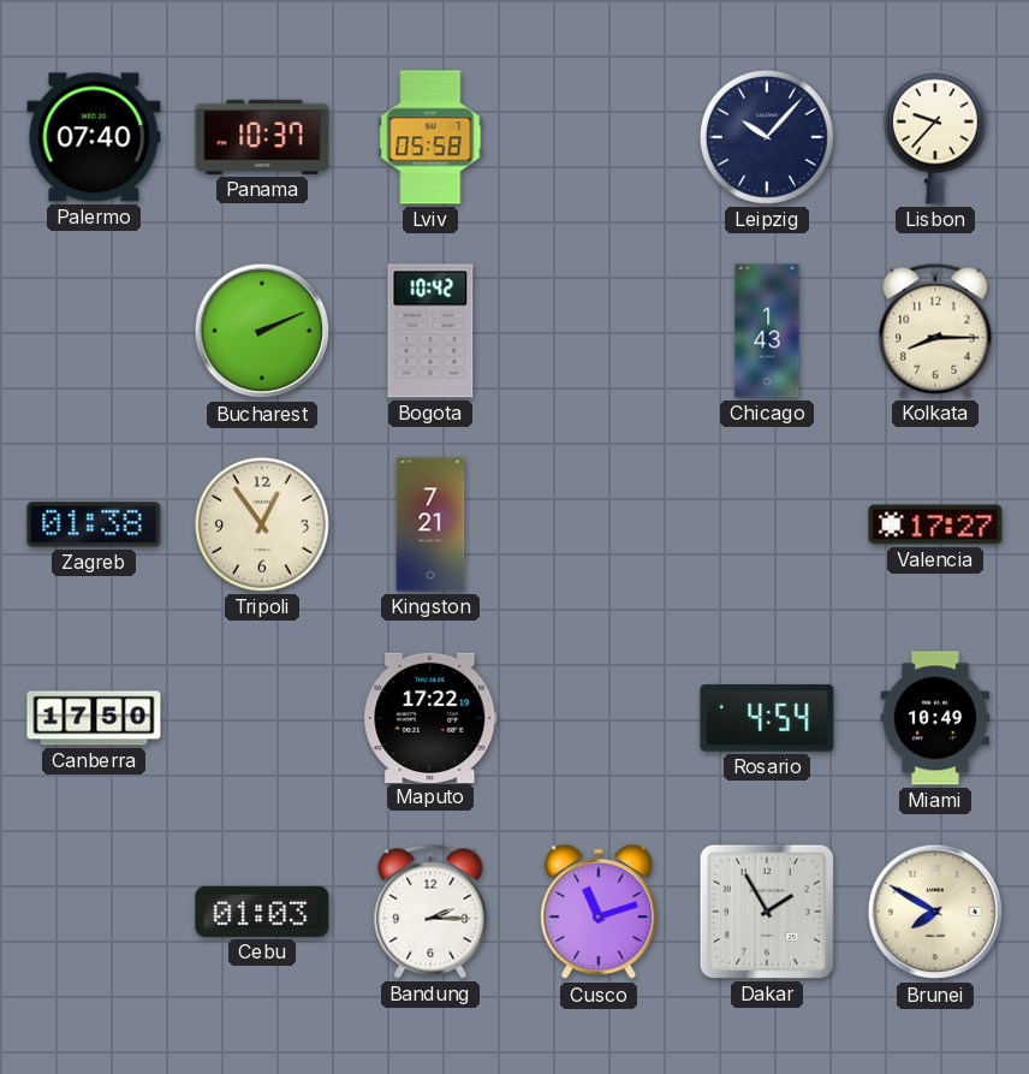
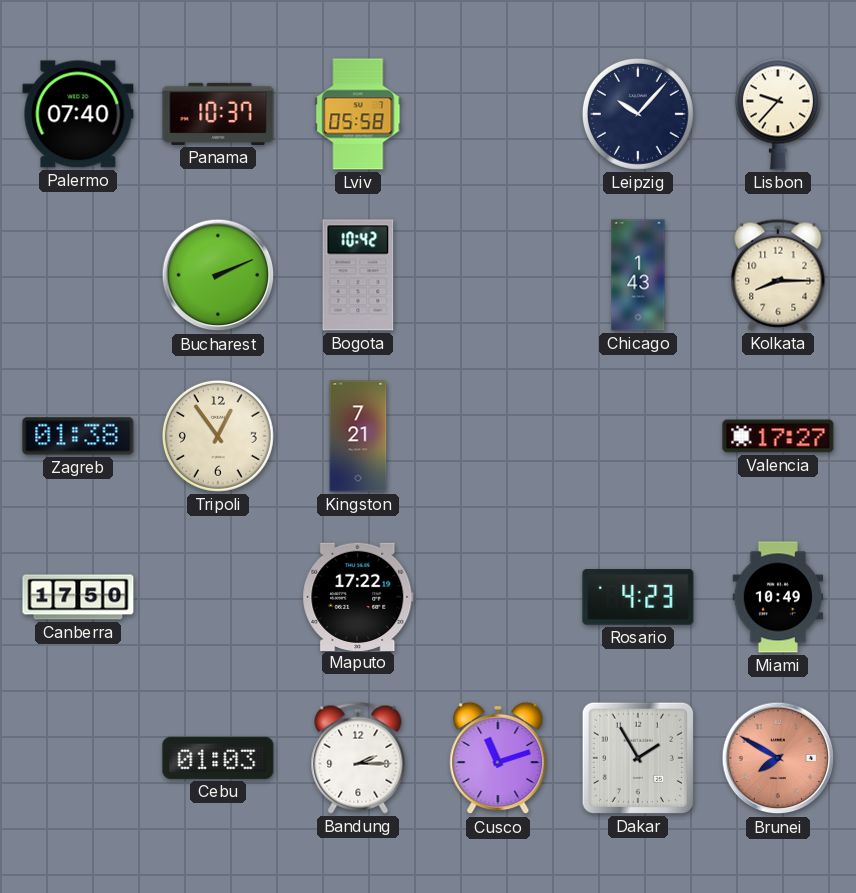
Rosario: 4:54 -> 4:23
Brunei dial: cream -> salmon
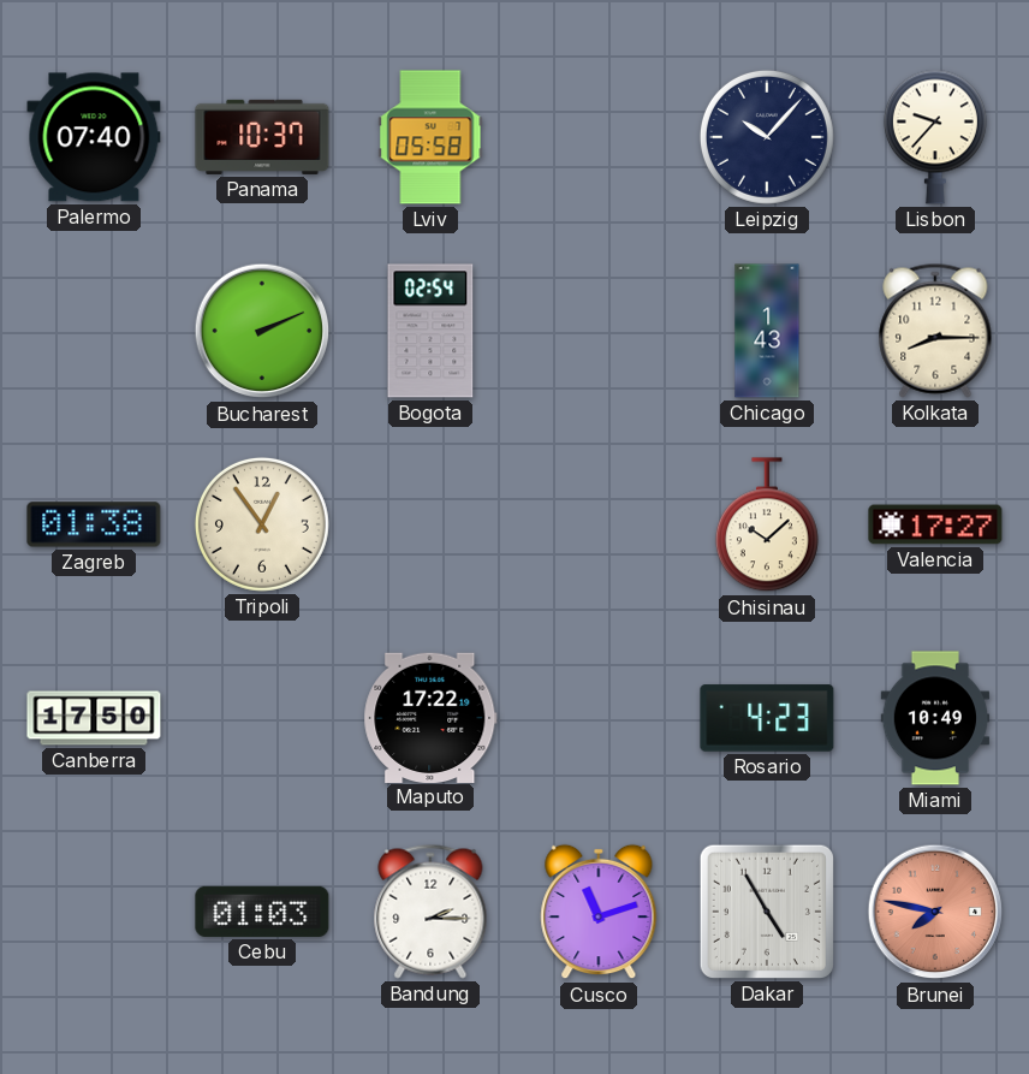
Bogota: 10:42 -> 02:54
Kingston: 7:21 -> none
Chisinau: none -> 10:08
Dakar: 1:55 -> 4:55
Brunei: 7:50 -> 7:47
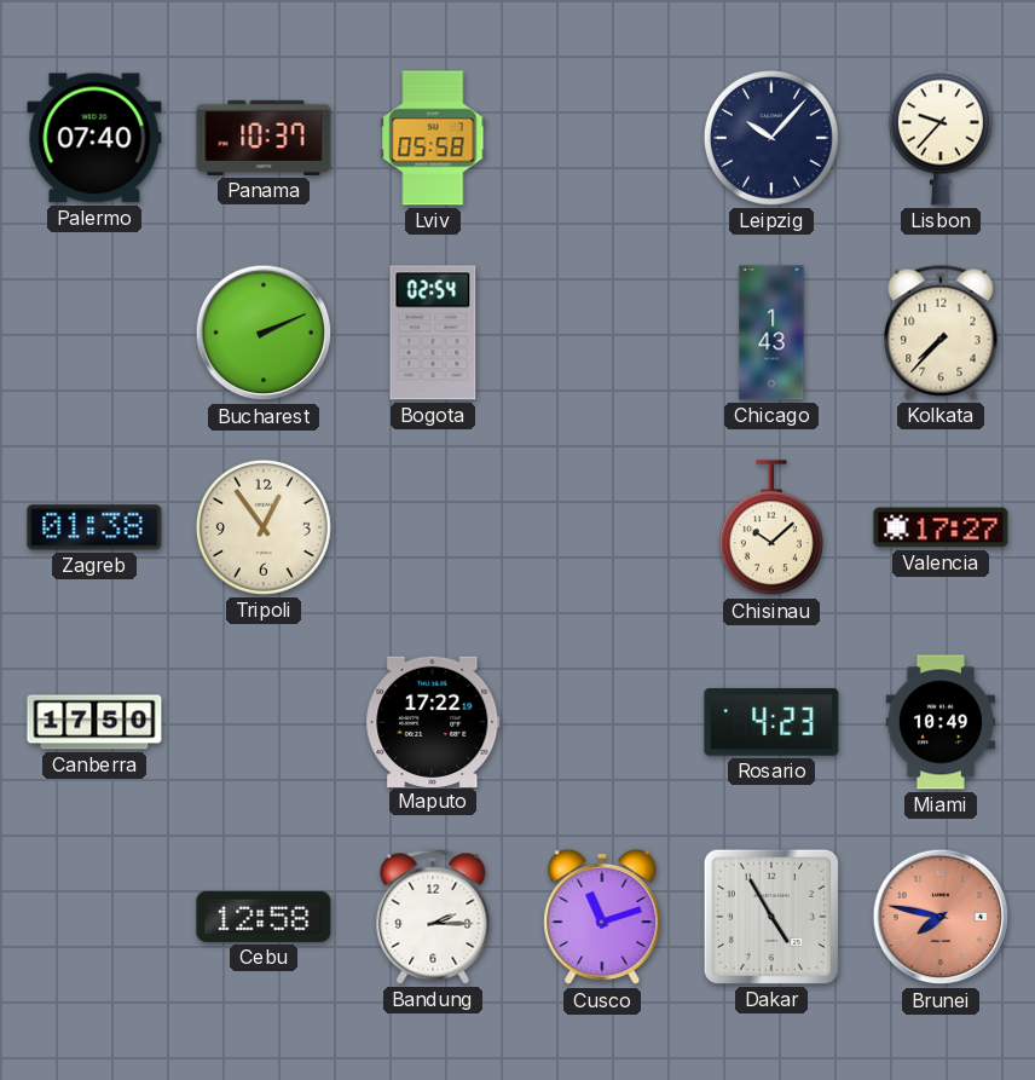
Kolkata: 8:15 -> 7:37
Cebu: 01:03 -> 12:58
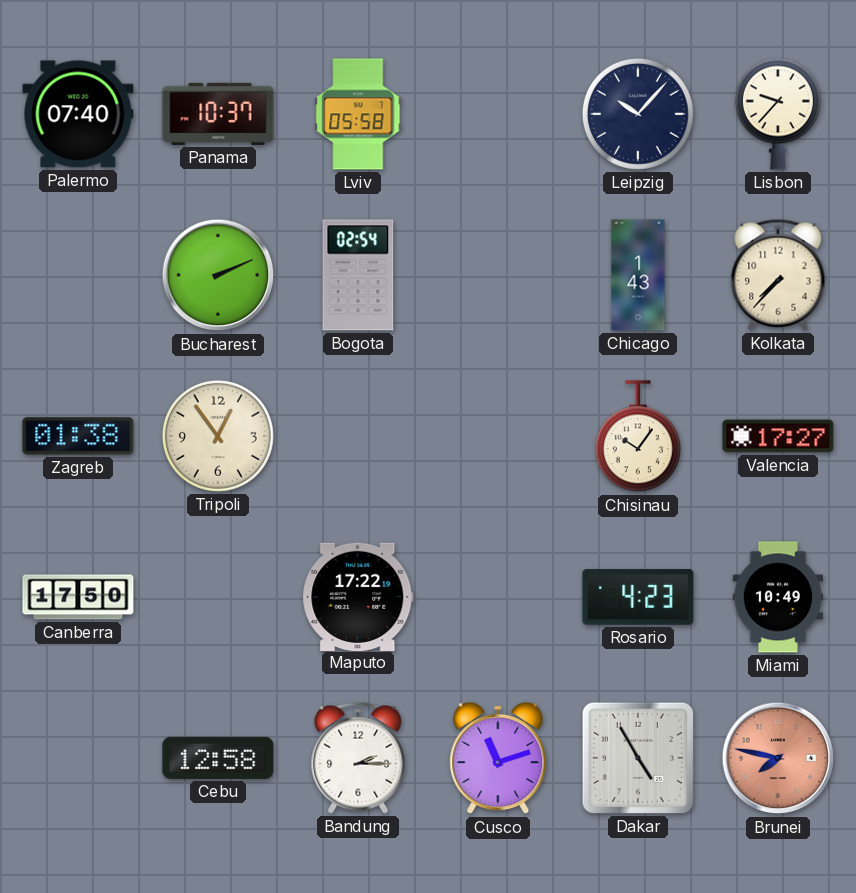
Chisinau: 10:08 -> 10:06
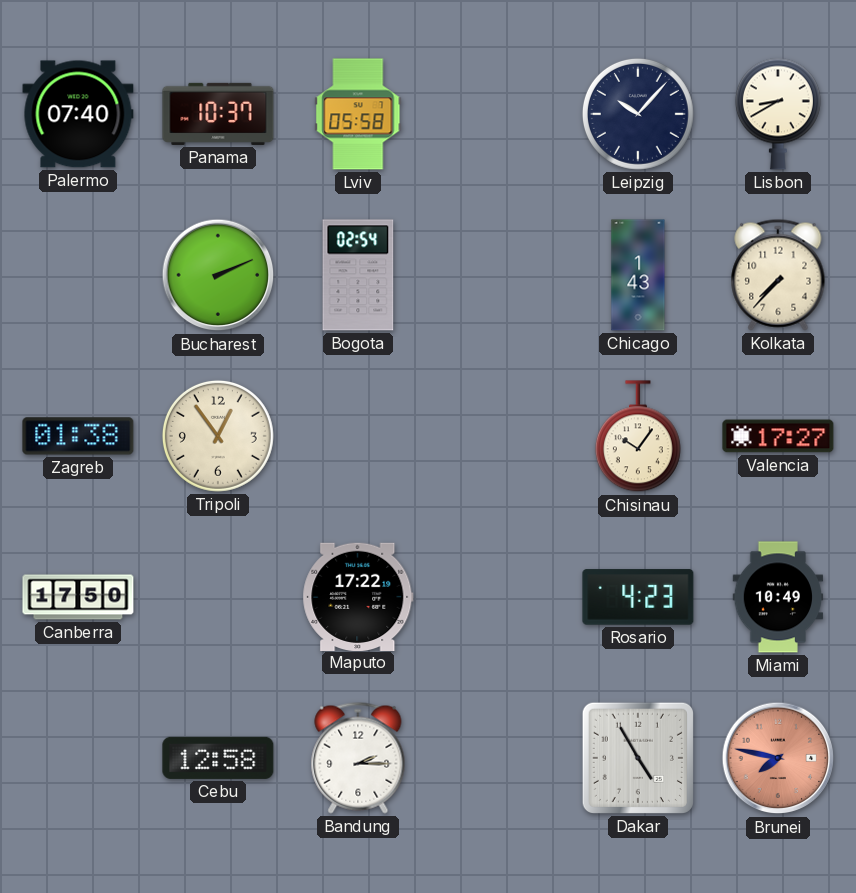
Lisbon: 9:37 -> 8:40
Cusco: 11:12 -> none
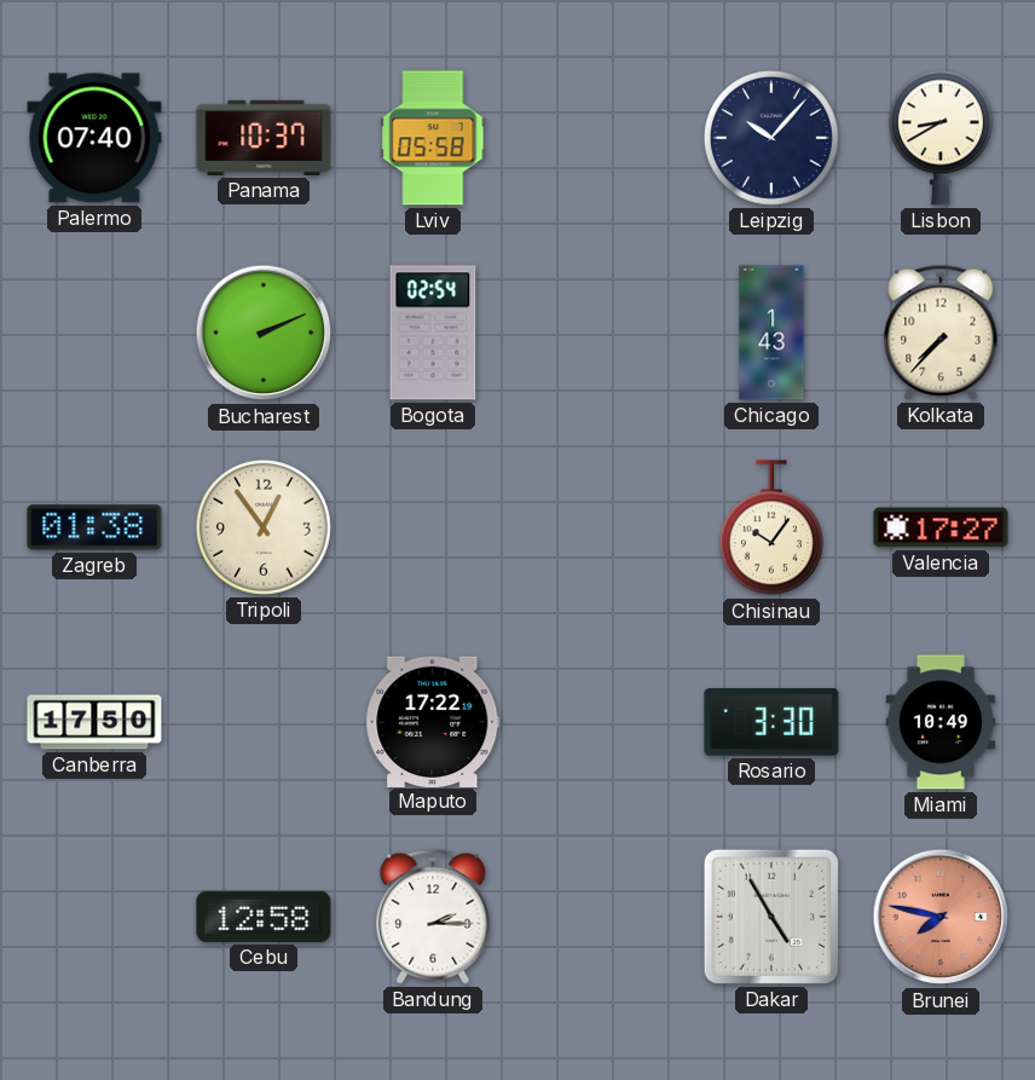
Rosario: 4:23 -> 3:30
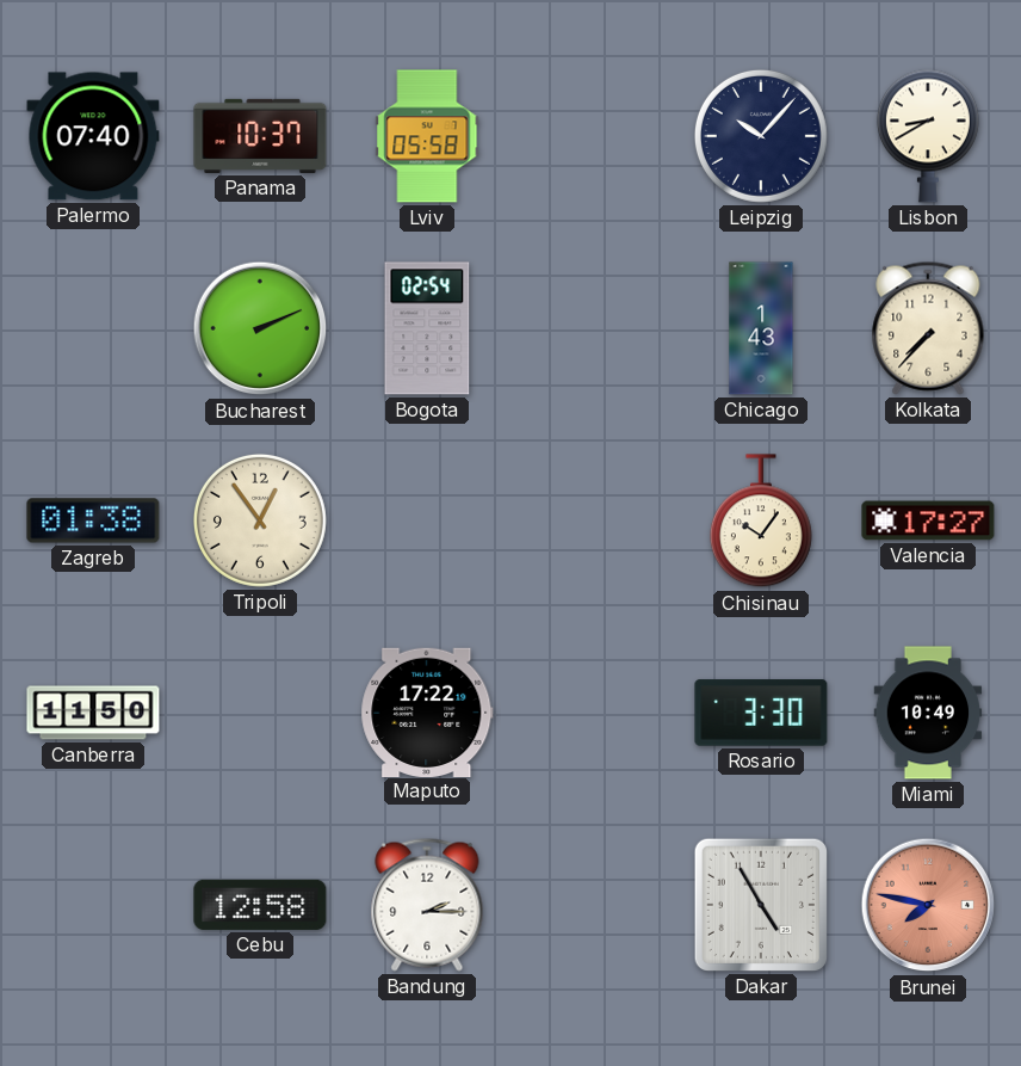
Canberra: 17:50 -> 11:50
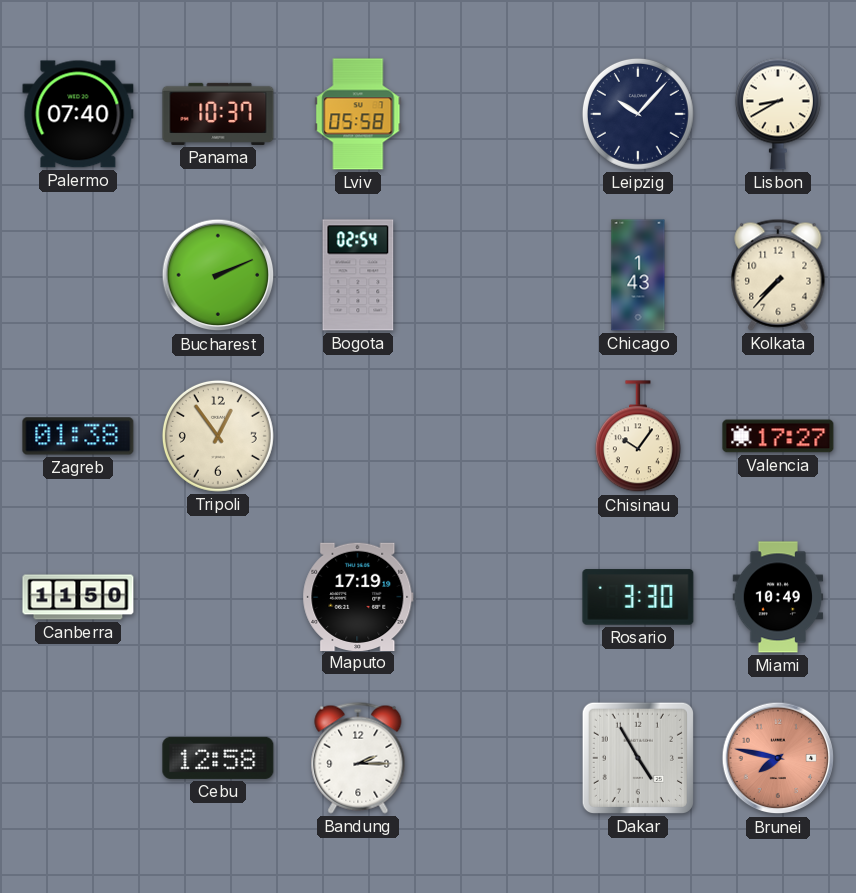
Maputo: 17:22 -> 17:19
